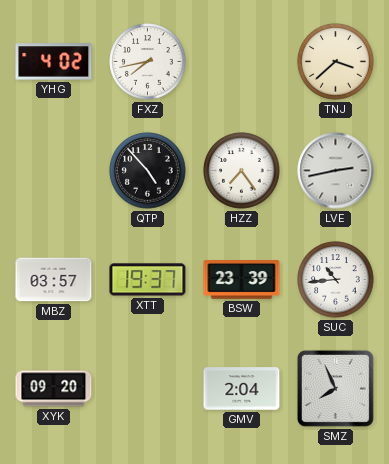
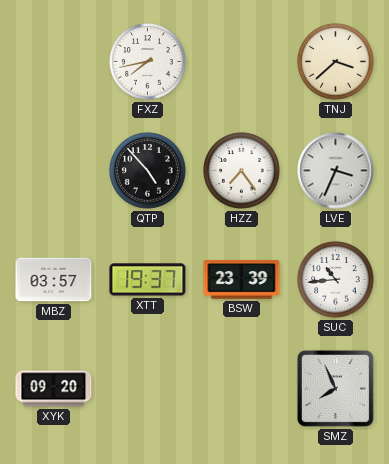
YHG: 4:02 -> none
LVE: 2:43 -> 3:34
GMV: 2:04 -> none
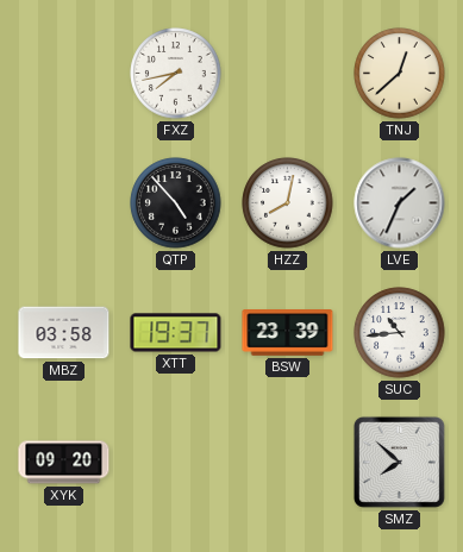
TNJ: 3:38 -> 12:38
HZZ: 7:24 -> 8:02
LVE: 3:34 -> 1:34
MBZ: 03:57 -> 03:58
SMZ: 7:56 -> 7:52
